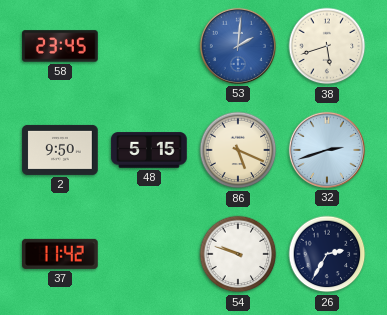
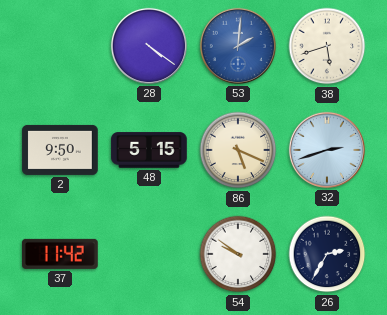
58: 23:45 -> none
28: none -> 4:21
54: 9:48 -> 9:51
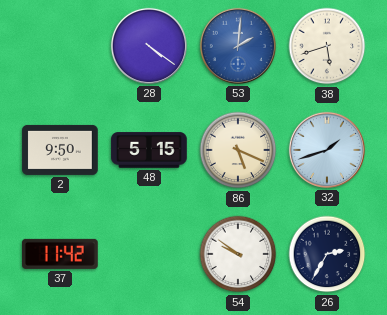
32: 2:42 -> 1:42
